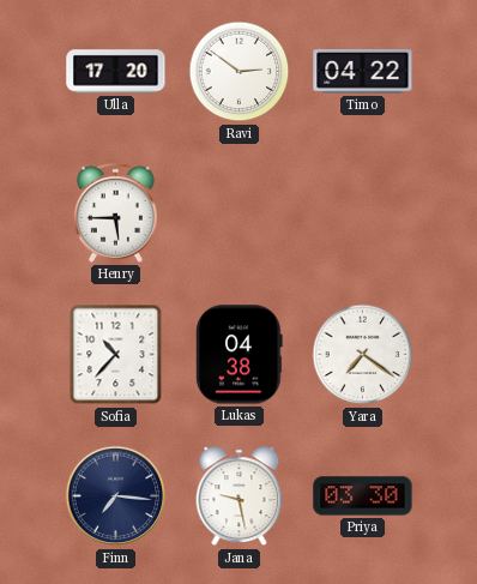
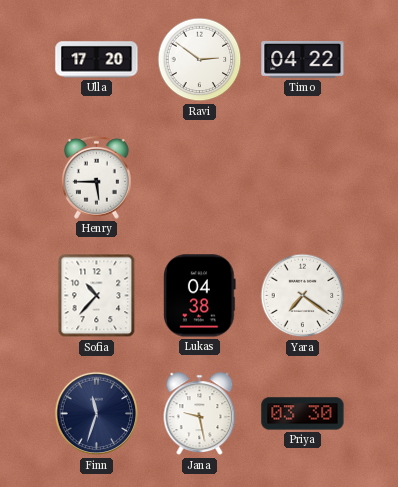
Finn: 7:16 -> 11:33
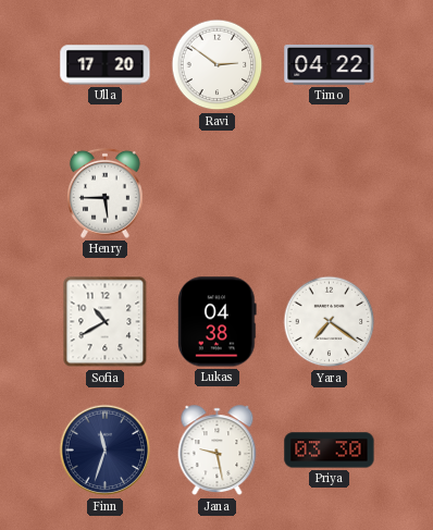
Sofia: 10:37 -> 10:40
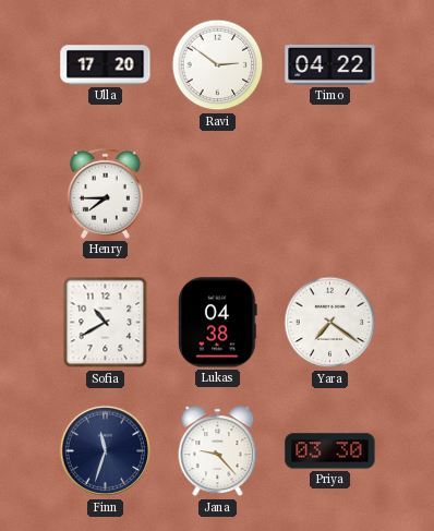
Henry: 5:45 -> 7:45
Jana: 9:28 -> 9:23
